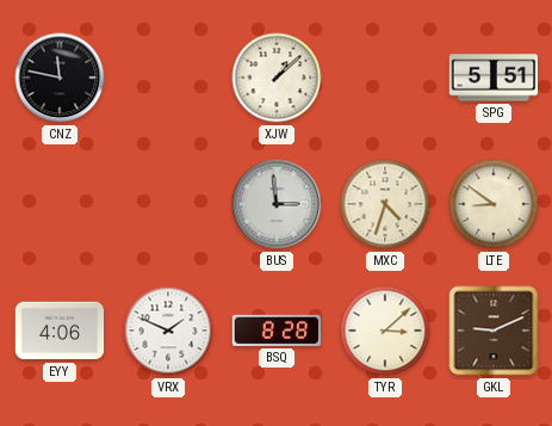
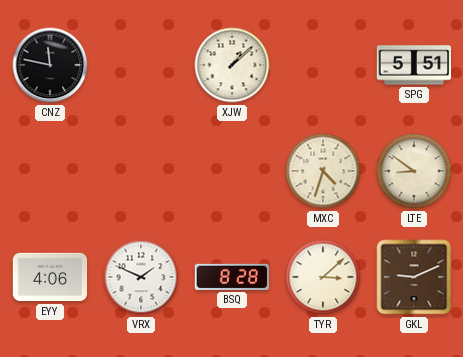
BUS: 2:59 -> none
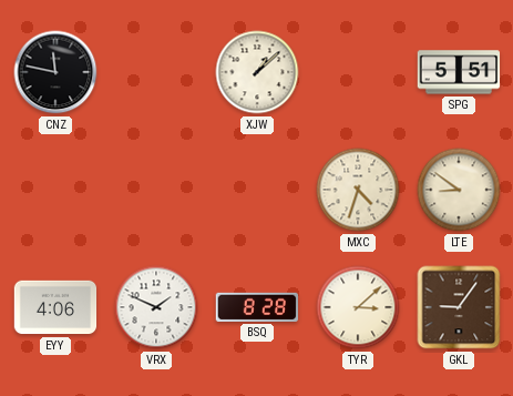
GKL: 9:11 -> 9:06
